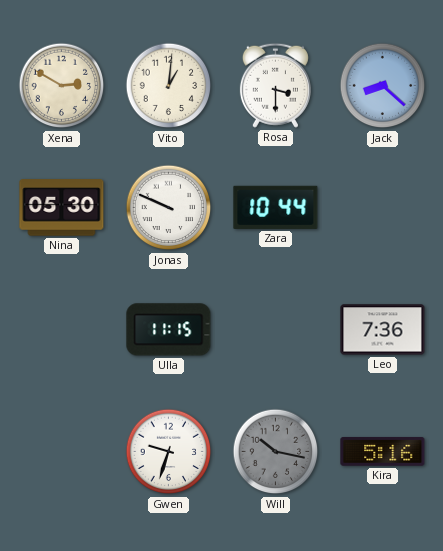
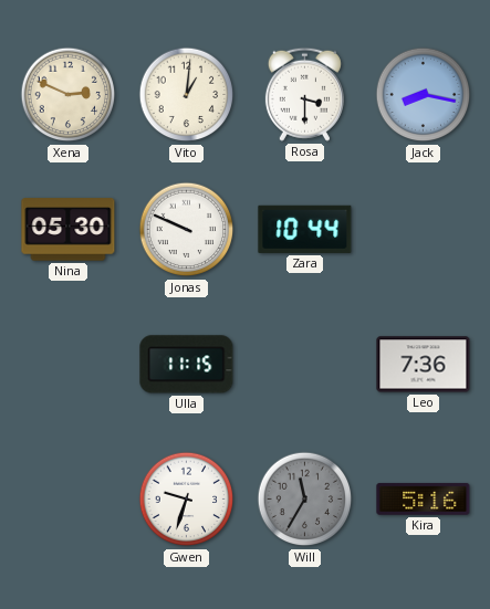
Xena: 2:50 -> 2:49
Jack: 8:22 -> 8:17
Will: 10:17 -> 11:35
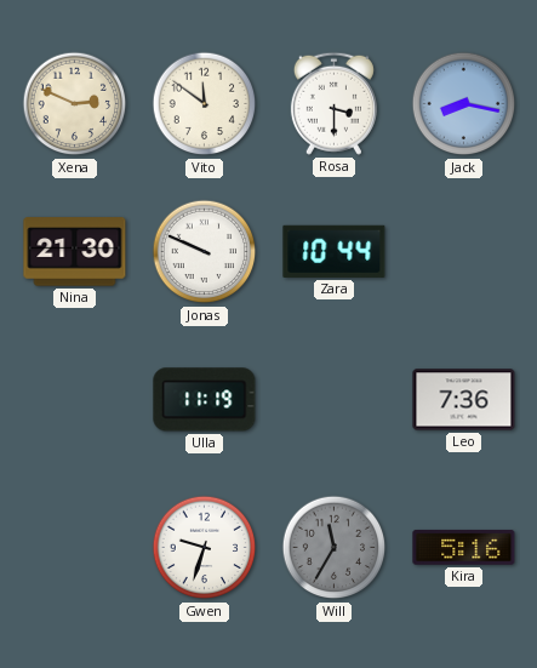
Vito: 1:01 -> 11:51
Nina: 05:30 -> 21:30
Ulla: 11:15 -> 11:19
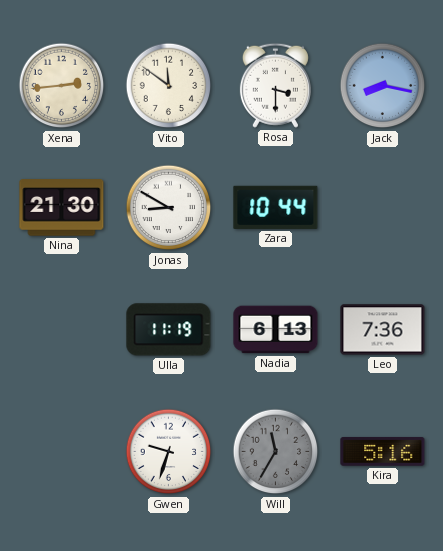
Xena: 2:49 -> 2:44
Jonas: 9:49 -> 8:50
Nadia: none -> 6:13
